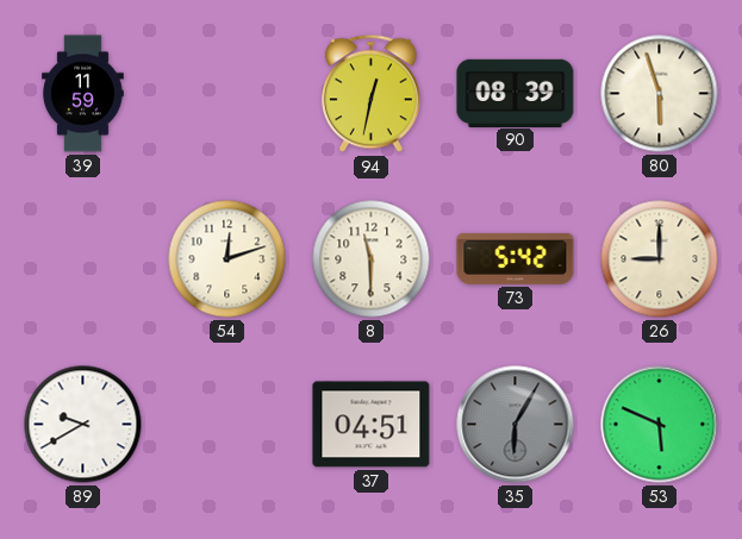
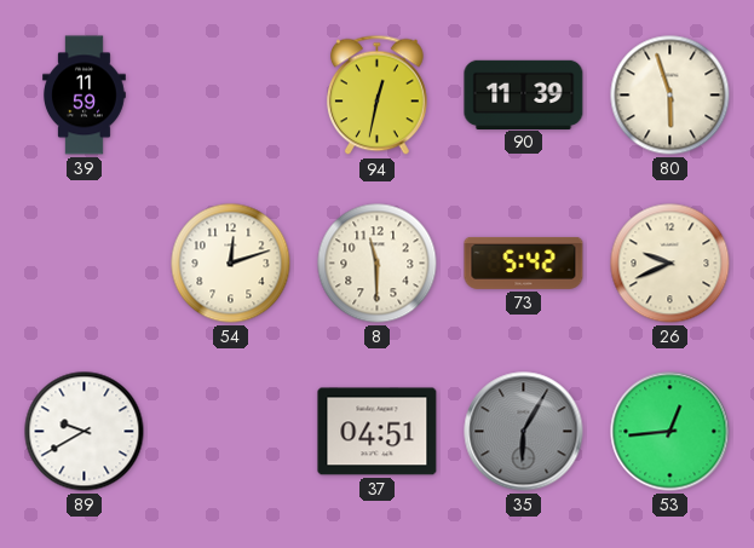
90: 08:39 -> 11:39
26: 9:00 -> 9:41
53: 5:49 -> 12:44
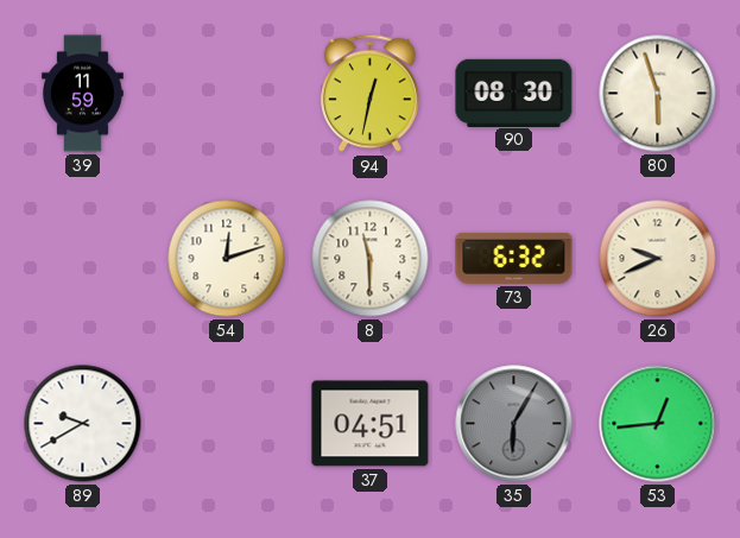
90: 11:39 -> 08:30
73: 5:42 -> 6:32
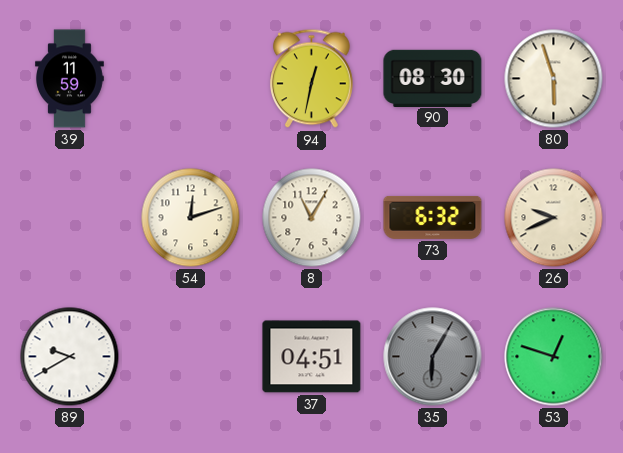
8: 11:30 -> 11:05
53: 12:44 -> 12:48
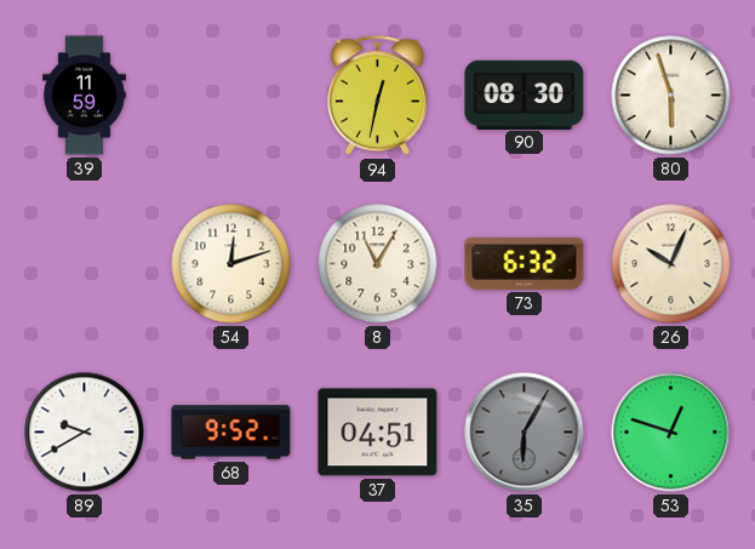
26: 9:41 -> 10:04
68: none -> 9:52
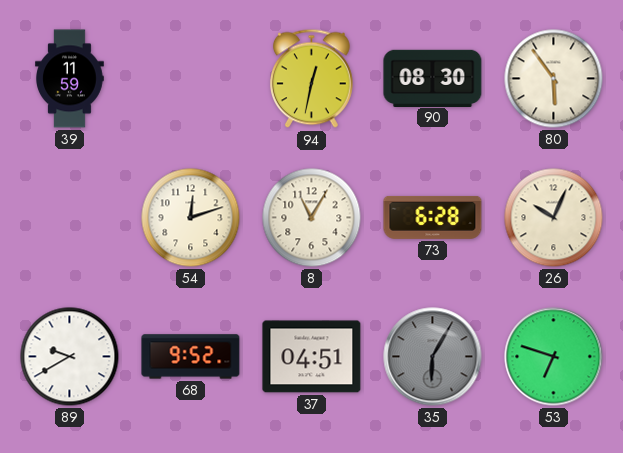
80: 5:57 -> 5:54
73: 6:32 -> 6:28
53: 12:48 -> 6:48
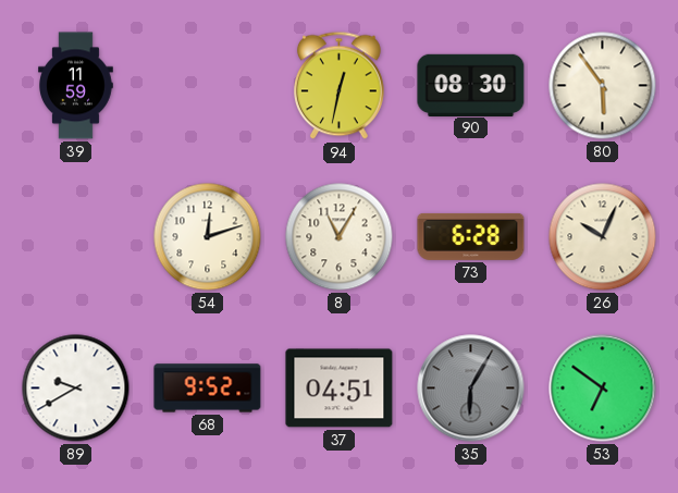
53: 6:48 -> 6:51
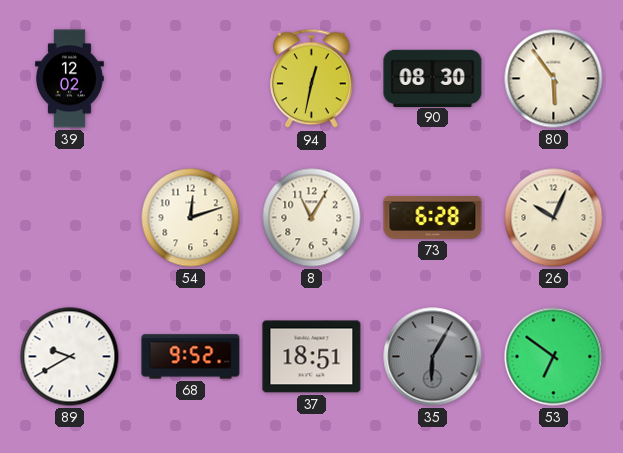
39: 11:59 -> 12:02
37: 04:51 -> 18:51
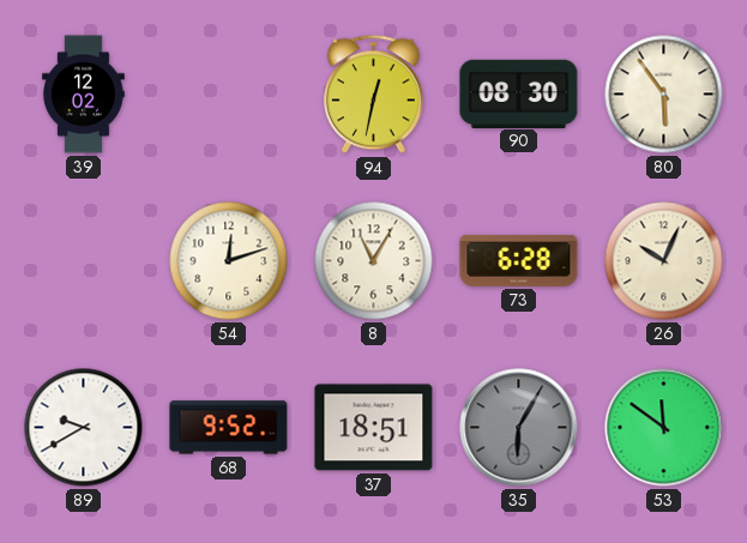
53: 6:51 -> 11:51
